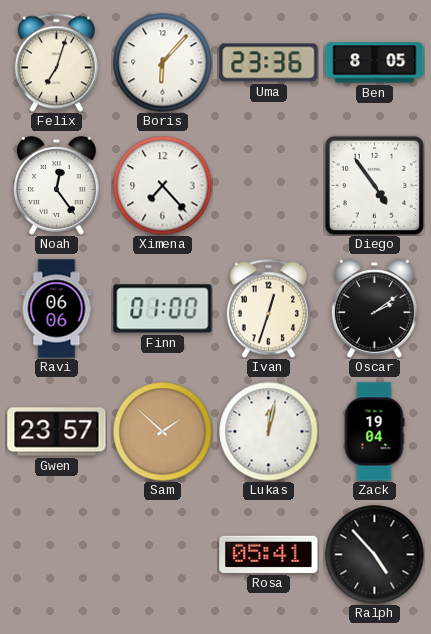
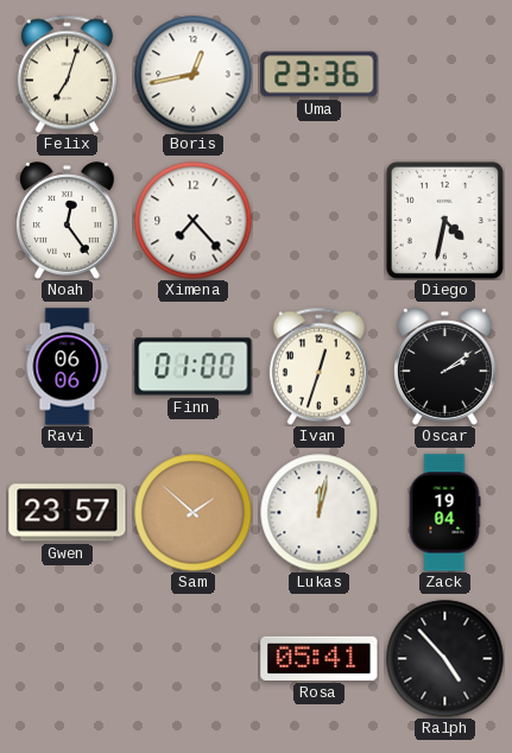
Boris: 6:07 -> 12:43
Ben: 8:05 -> none
Diego: 4:54 -> 4:32
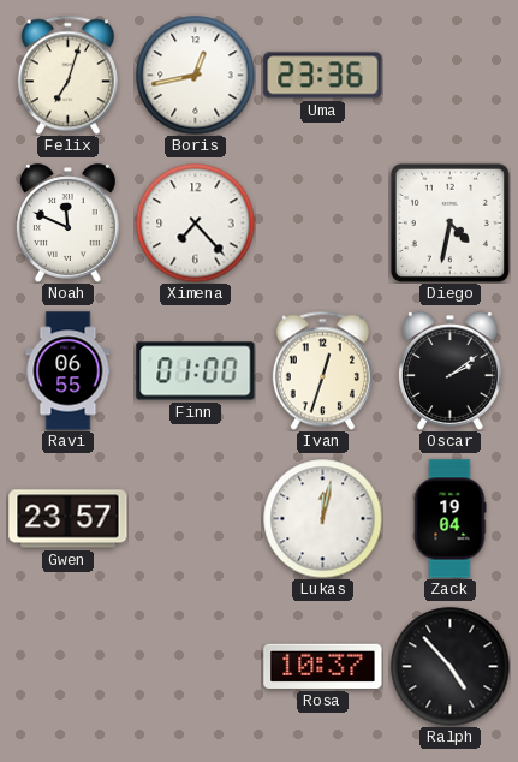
Noah: 12:24 -> 11:49
Ravi: 06:06 -> 06:55
Sam: 1:52 -> none
Rosa: 05:41 -> 10:37
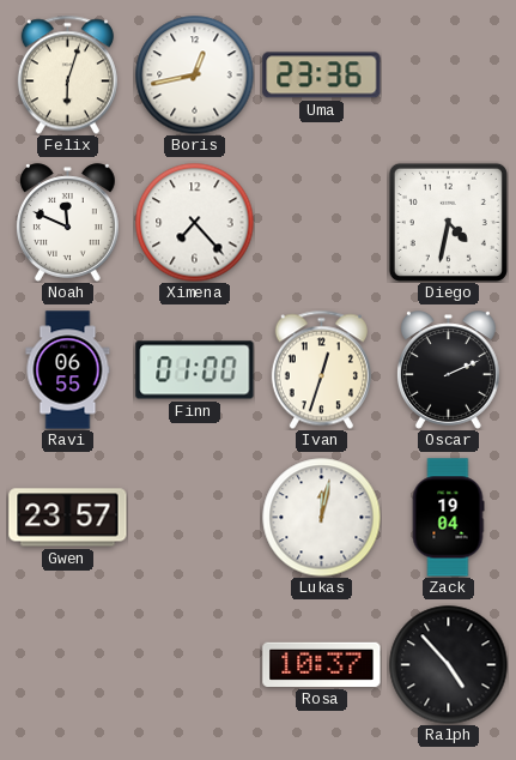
Felix: 7:03 -> 6:03
Oscar: 2:09 -> 2:11
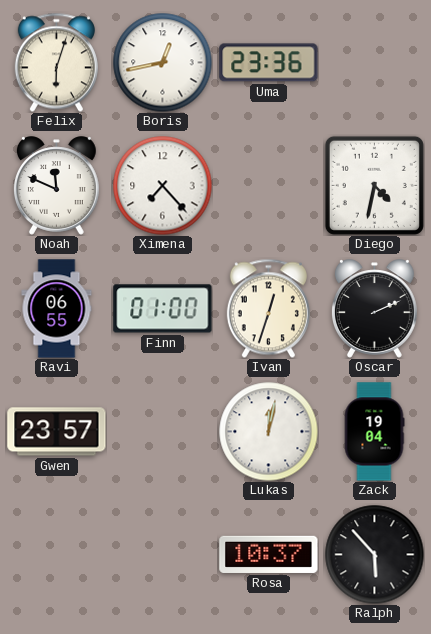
Ralph: 4:53 -> 5:53
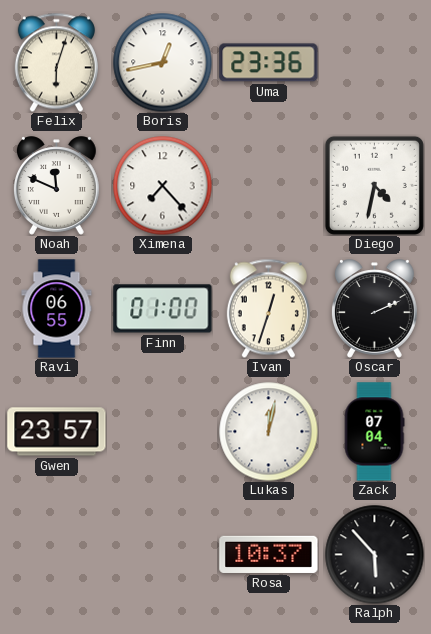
Zack: 19:04 -> 07:04
